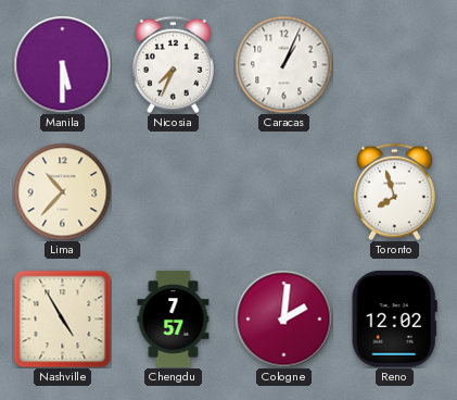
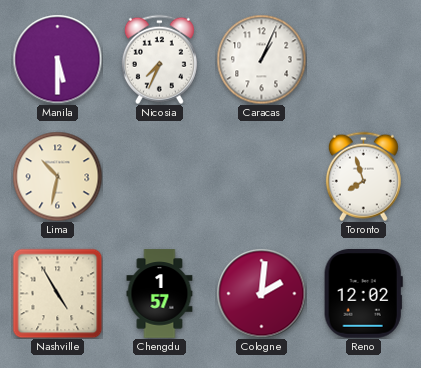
Lima: 10:37 -> 10:32
Chengdu: 7:57 -> 1:57
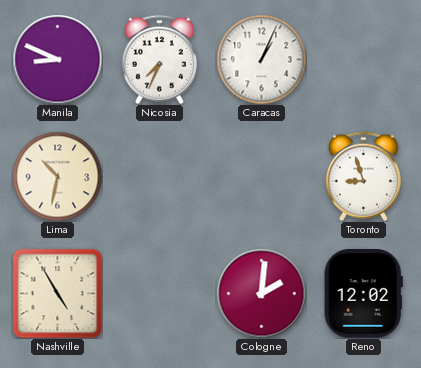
Manila: 5:30 -> 8:49
Toronto: 7:57 -> 8:57
Chengdu: 1:57 -> none
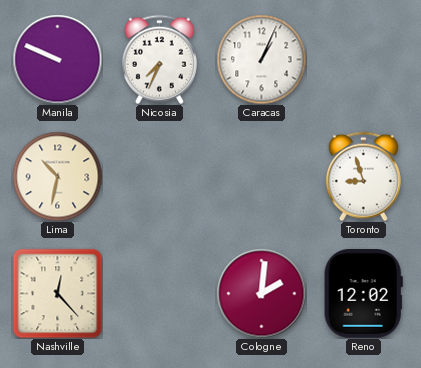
Manila: 8:49 -> 9:49
Nashville: 4:55 -> 12:23
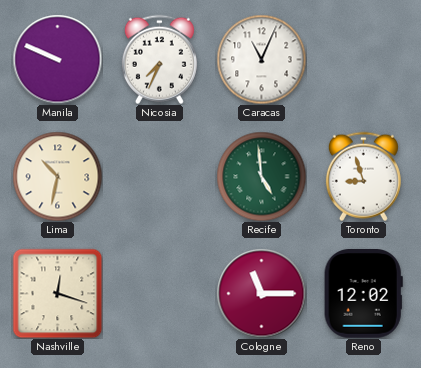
Caracas: 1:04 -> 11:04
Recife: none -> 4:59
Nashville: 12:23 -> 12:18
Cologne: 2:01 -> 11:15
